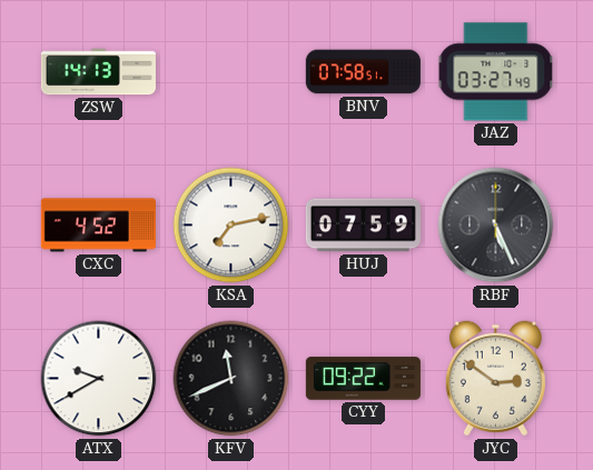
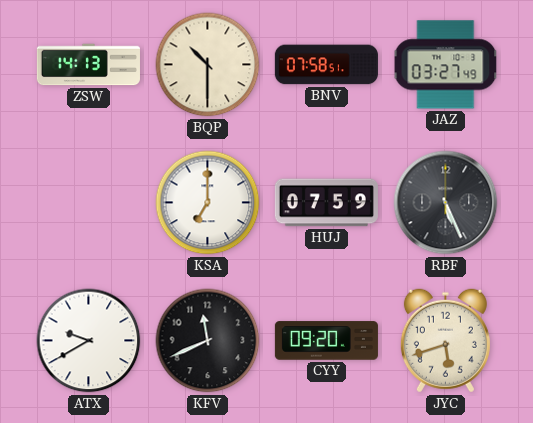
BQP: none -> 10:30
CXC: 4:52 -> none
KSA: 7:13 -> 7:00
CYY: 09:22 -> 09:20
JYC: 2:51 -> 5:42
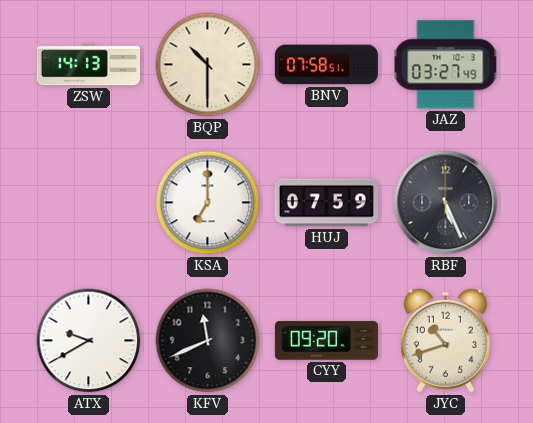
JYC: 5:42 -> 10:42
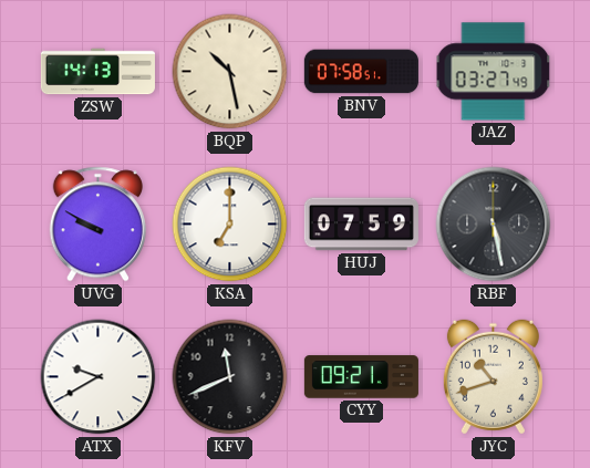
BQP: 10:30 -> 10:28
UVG: none -> 9:50
RBF: 5:26 -> 5:28
CYY: 09:20 -> 09:21
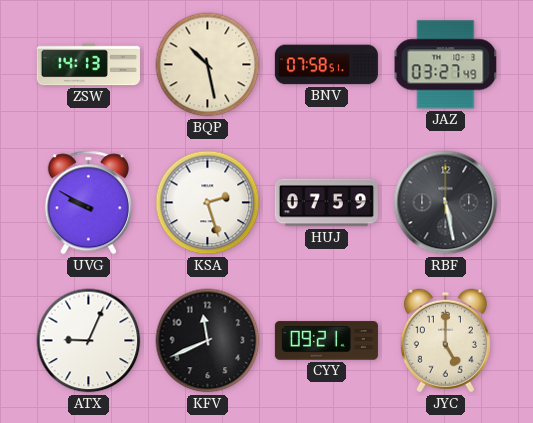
KSA: 7:00 -> 2:27
ATX: 9:40 -> 9:04
JYC: 10:42 -> 5:00
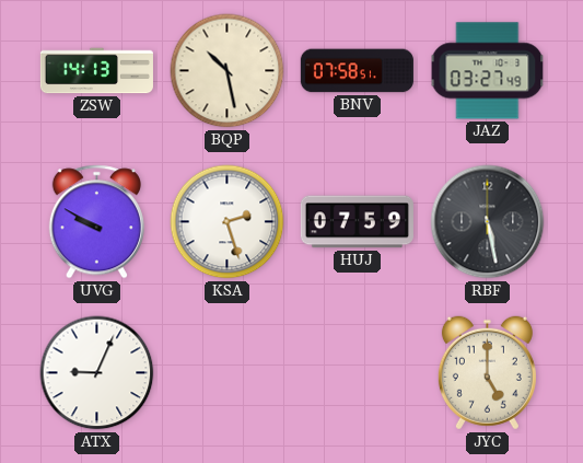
KFV: 11:41 -> none
CYY: 09:21 -> none
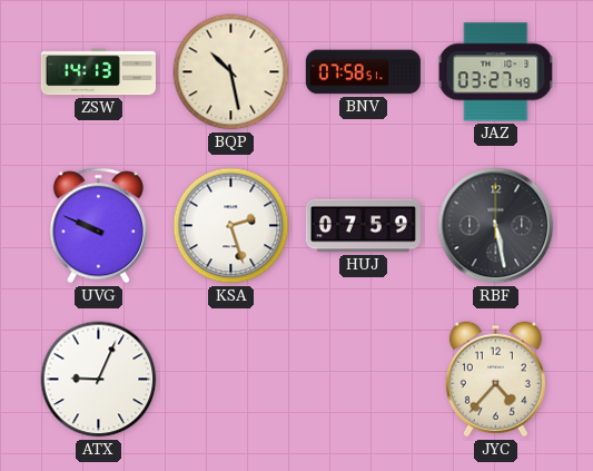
UVG: 9:50 -> 9:49
JYC: 5:00 -> 4:37
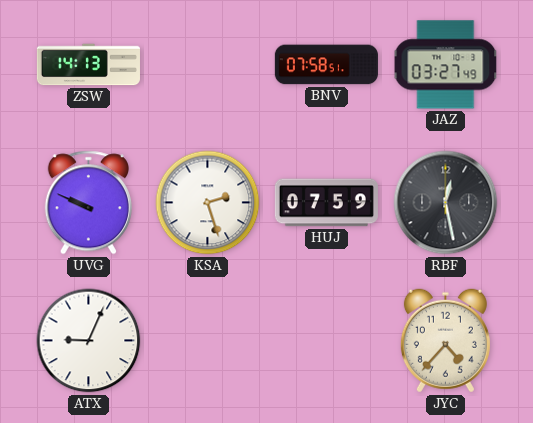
BQP: 10:28 -> none
RBF: 5:28 -> 12:28
